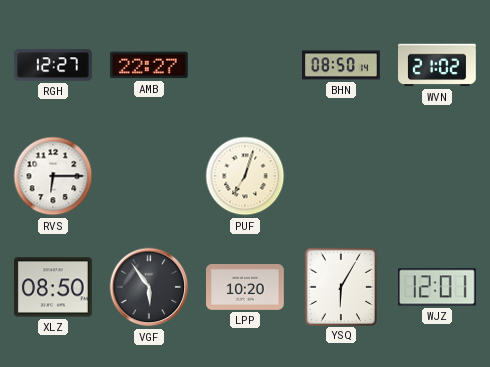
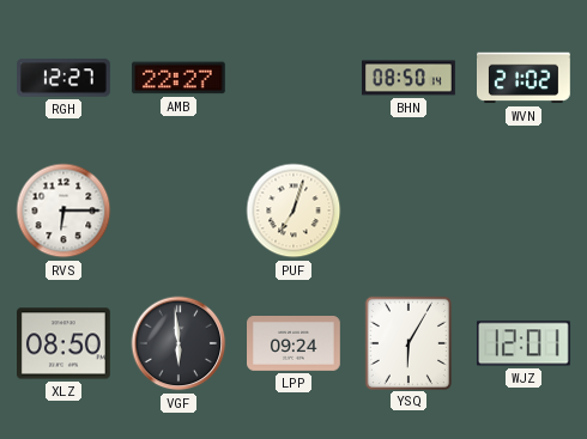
VGF: 5:54 -> 5:59
LPP: 10:20 -> 09:24
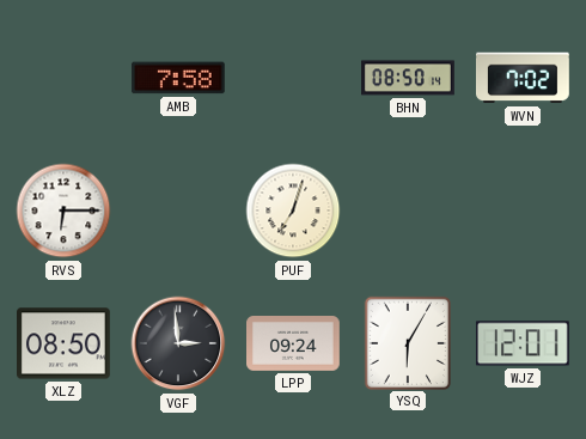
RGH: 12:27 -> none
AMB: 22:27 -> 7:58
WVN: 21:02 -> 7:02
VGF: 5:59 -> 2:59
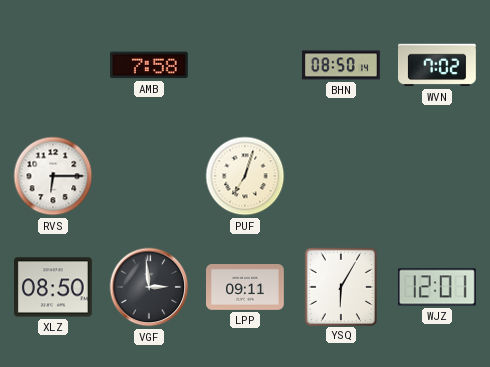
LPP: 09:24 -> 09:11
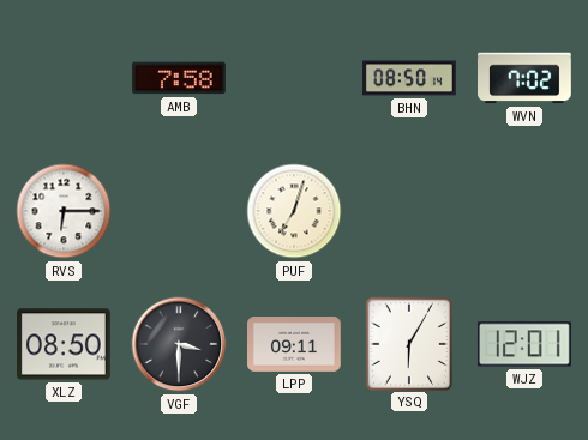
VGF: 2:59 -> 3:30
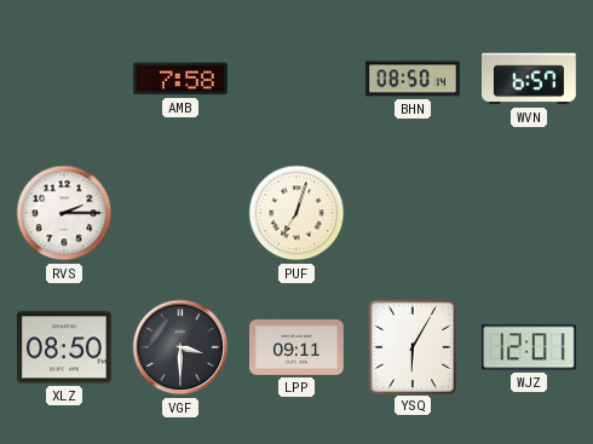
WVN: 7:02 -> 6:57
RVS: 6:15 -> 2:15
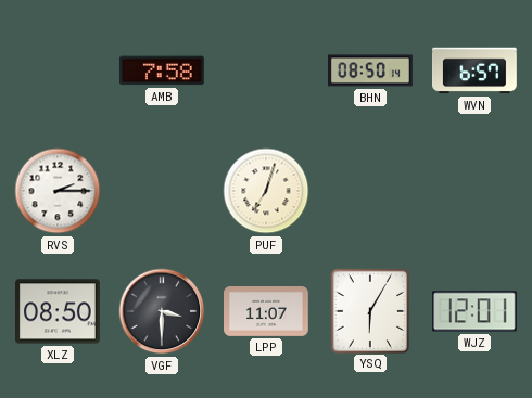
LPP: 09:11 -> 11:07
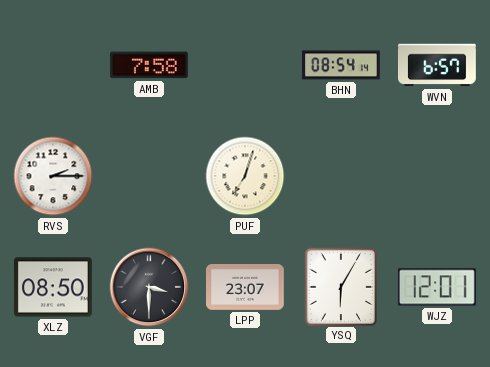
BHN: 08:50 -> 08:54
LPP: 11:07 -> 23:07
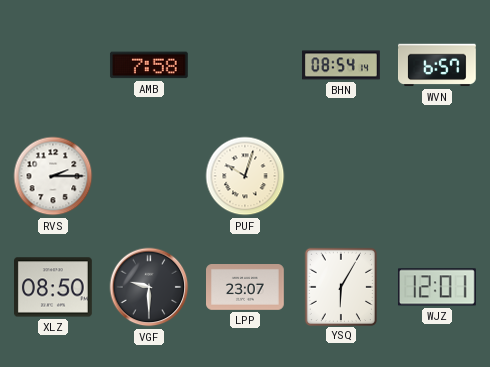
PUF: 7:03 -> 10:03
VGF: 3:30 -> 9:30
